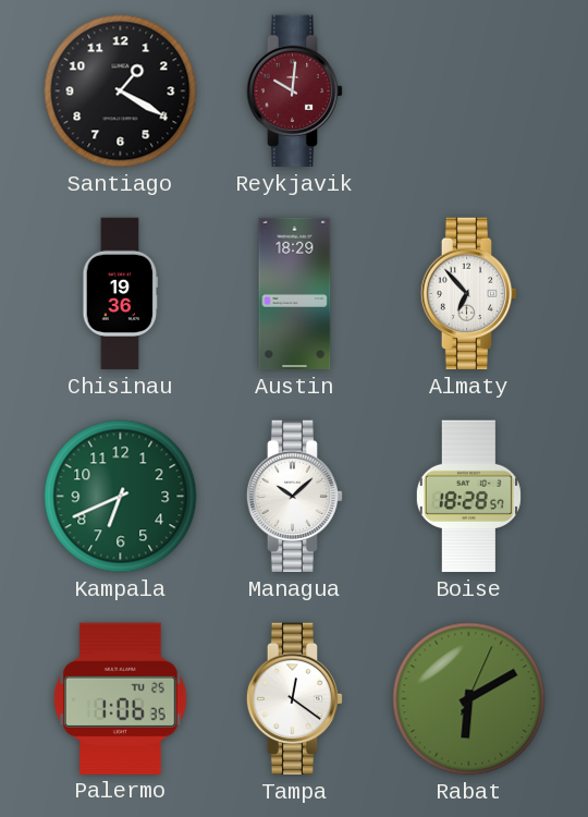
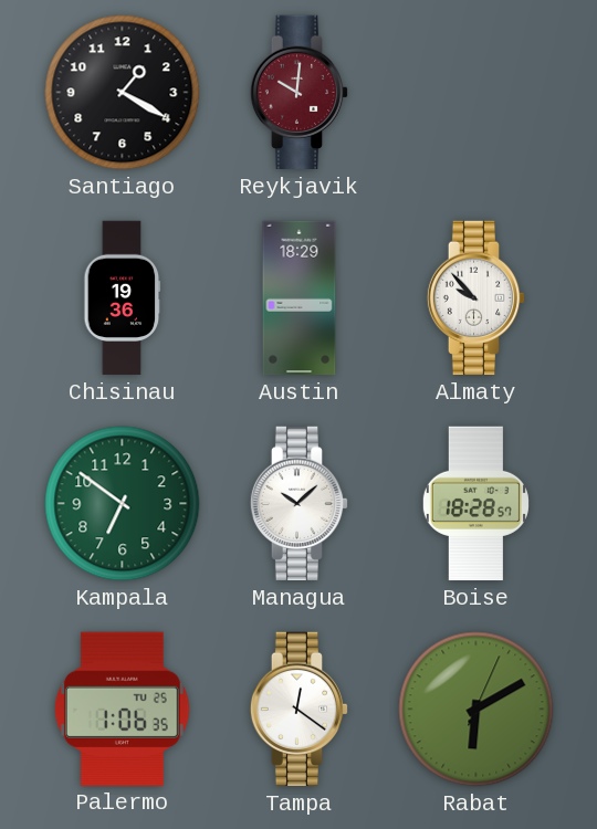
Almaty: 6:53 -> 9:53
Kampala: 6:41 -> 6:51
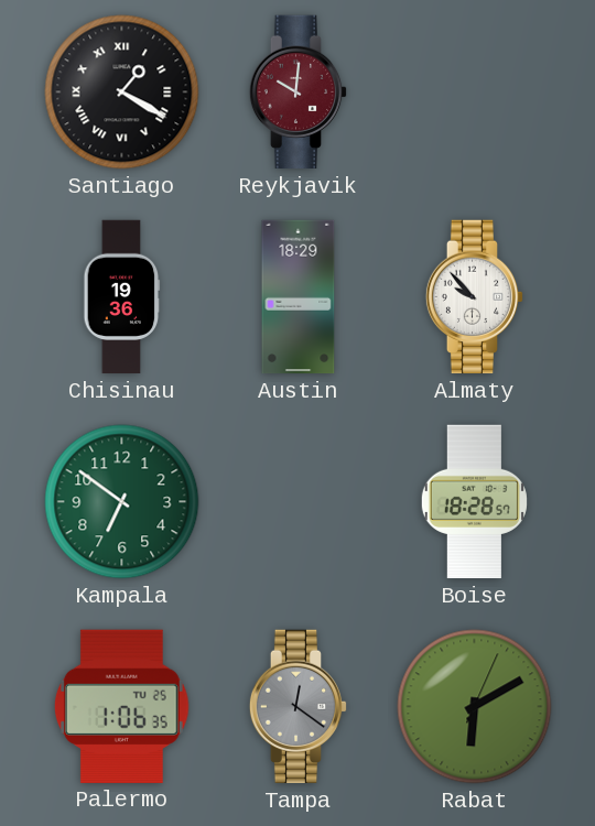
Santiago numerals: Arabic -> Roman
Managua: 10:08 -> none
Tampa dial: white -> grey
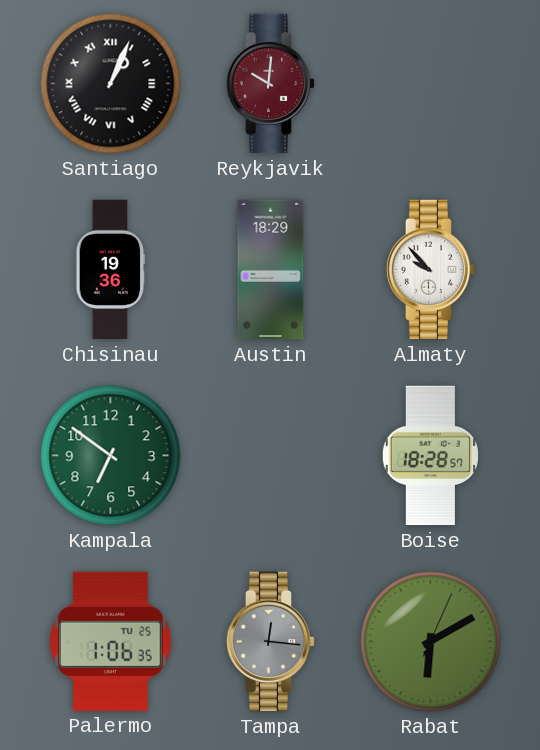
Santiago: 1:20 -> 1:04
Tampa: 12:21 -> 12:16
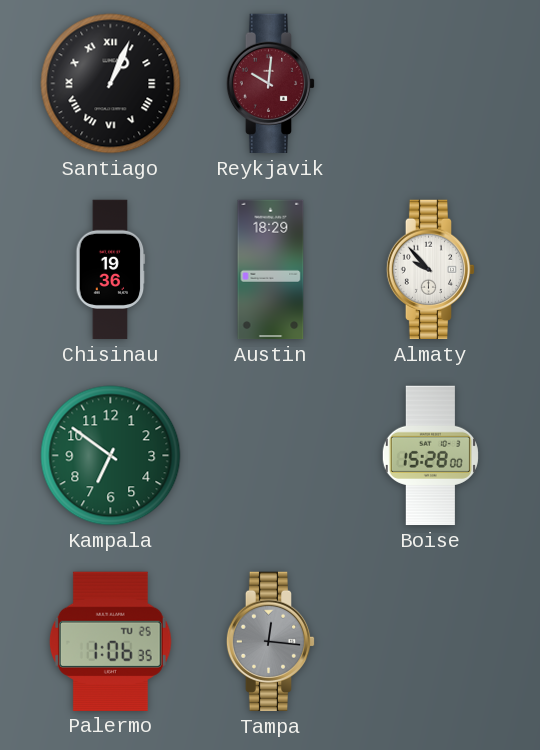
Boise: 18:28 -> 15:28
Rabat: 6:10 -> none
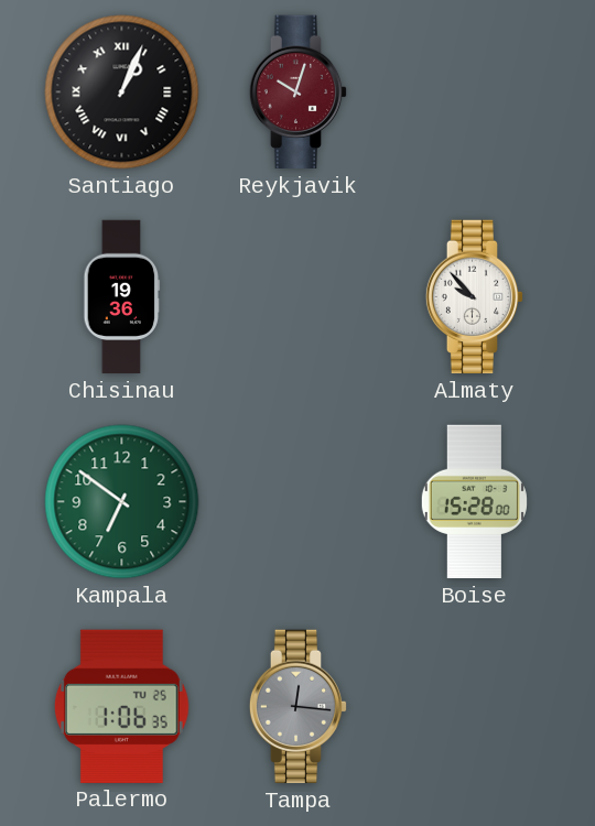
Reykjavik: 10:01 -> 10:03
Austin: 18:29 -> none
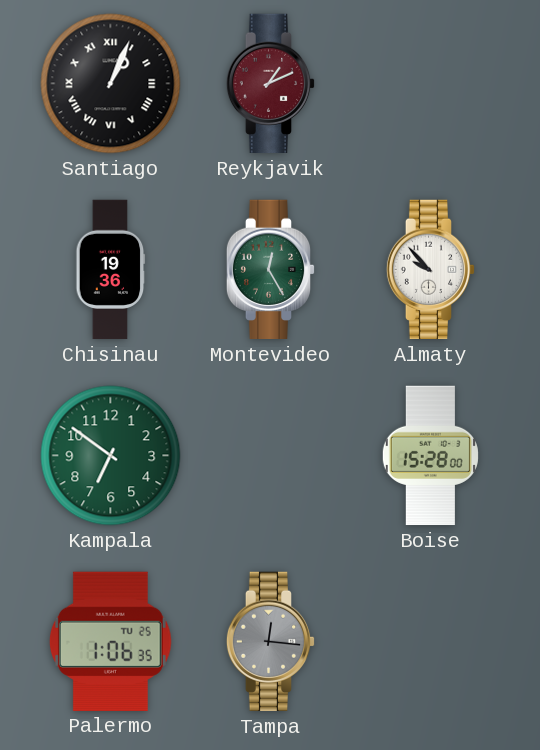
Reykjavik: 10:03 -> 1:11
Montevideo: none -> 12:25
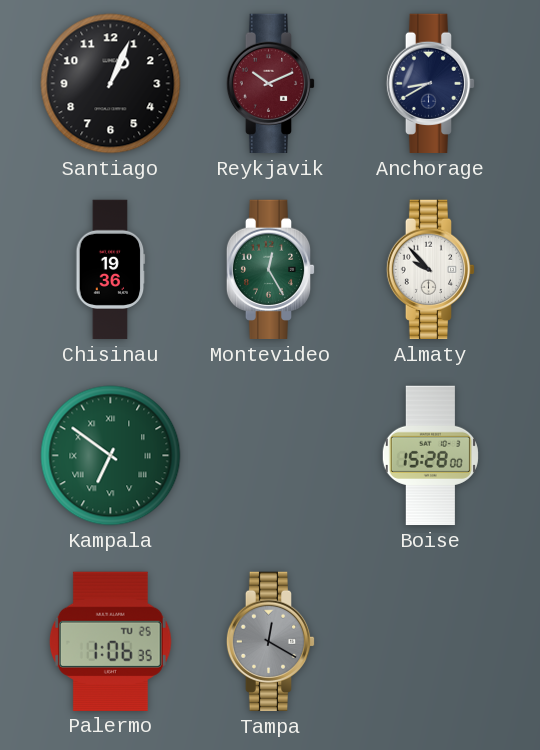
Santiago numerals: Roman -> Arabic
Reykjavik: 1:11 -> 10:11
Anchorage: none -> 8:40
Kampala numerals: Arabic -> Roman
Tampa: 12:16 -> 12:20
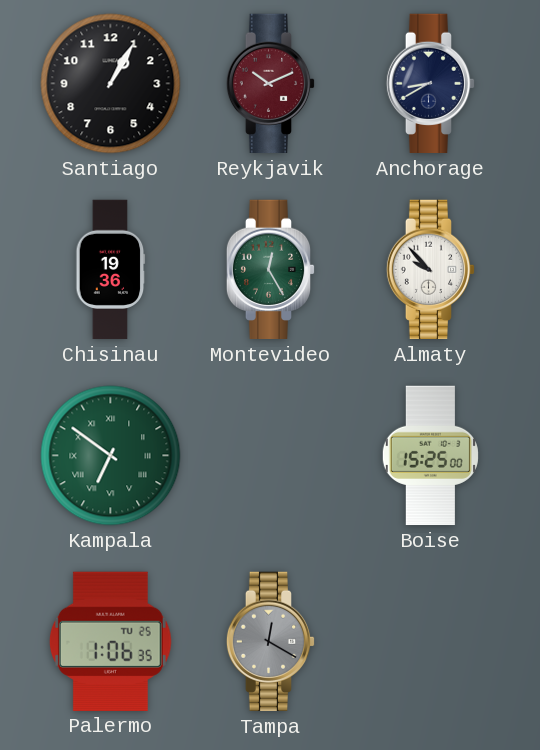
Santiago: 1:04 -> 1:05
Boise: 15:28 -> 15:25
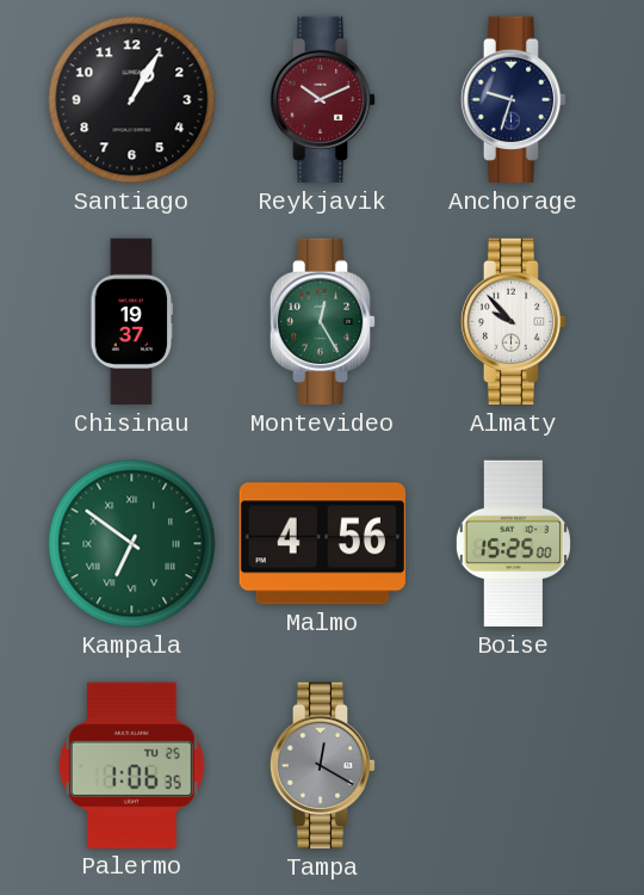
Anchorage: 8:40 -> 9:33
Chisinau: 19:36 -> 19:37
Malmo: none -> 4:56
